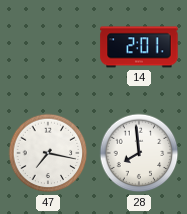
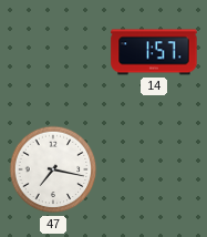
14: 2:01 -> 1:57
28: 7:59 -> none
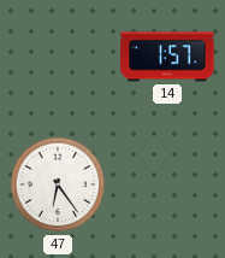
47: 7:17 -> 6:24
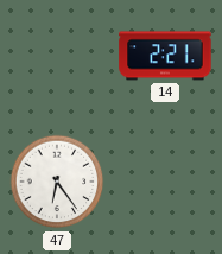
14: 1:57 -> 2:21
